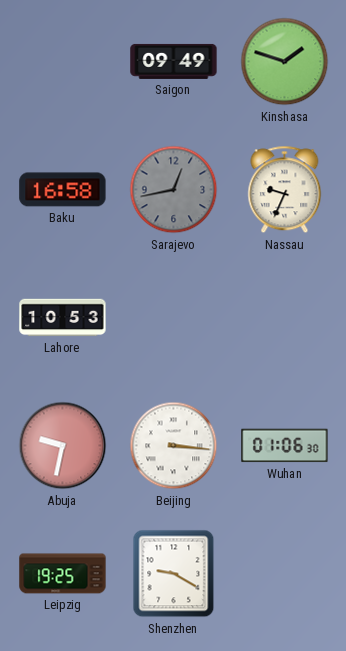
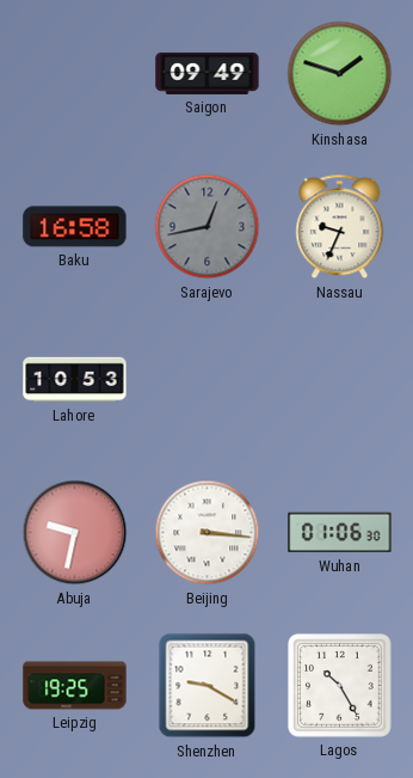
Lagos: none -> 10:25
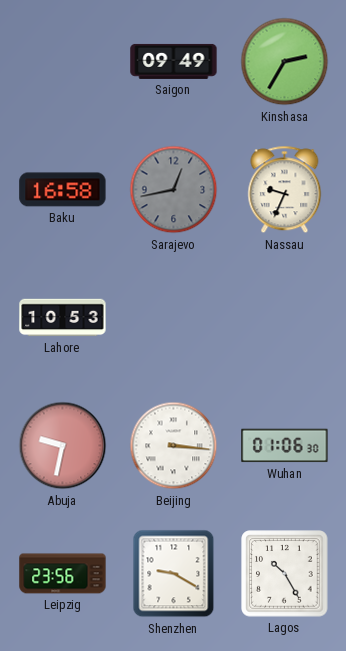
Kinshasa: 1:48 -> 2:35
Leipzig: 19:25 -> 23:56
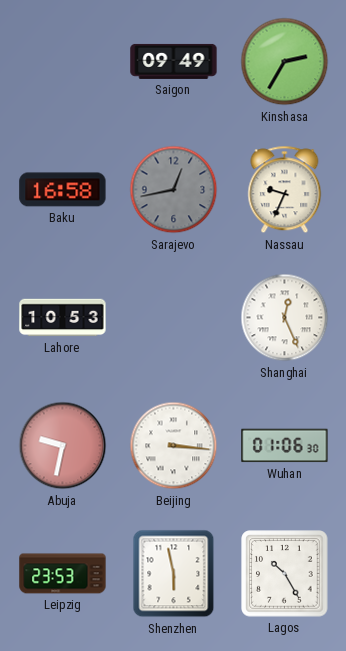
Shanghai: none -> 12:26
Leipzig: 23:56 -> 23:53
Shenzhen: 9:20 -> 5:58
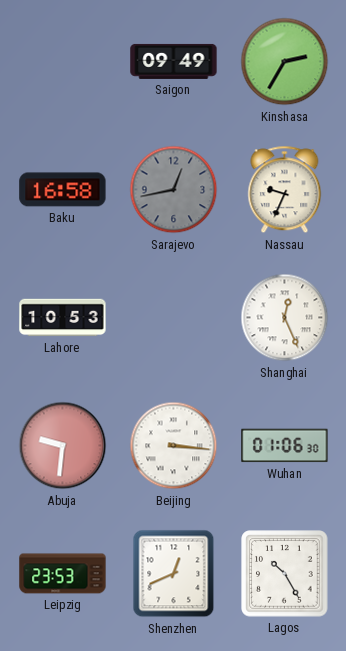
Abuja: 9:32 -> 9:31
Shenzhen: 5:58 -> 12:41
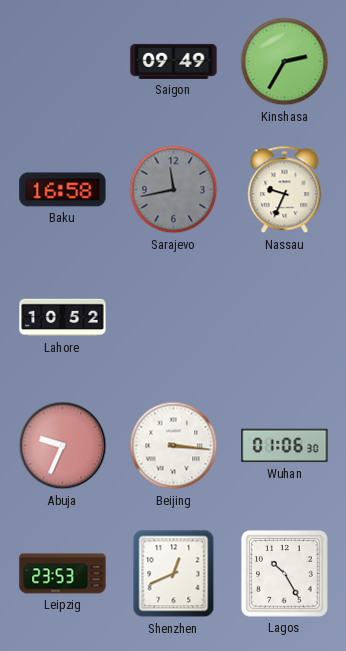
Sarajevo: 12:43 -> 11:43
Lahore: 10:53 -> 10:52
Shanghai: 12:26 -> none
Abuja: 9:31 -> 9:34
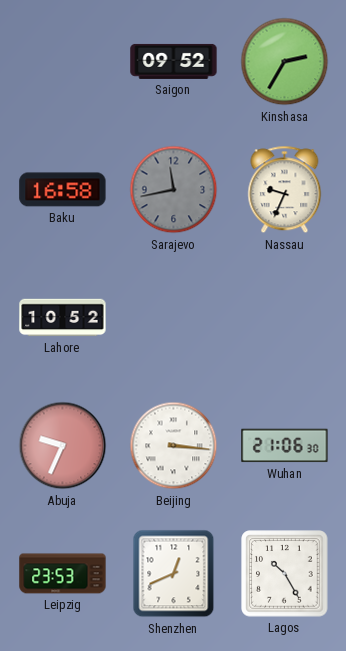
Saigon: 09:49 -> 09:52
Wuhan: 01:06 -> 21:06
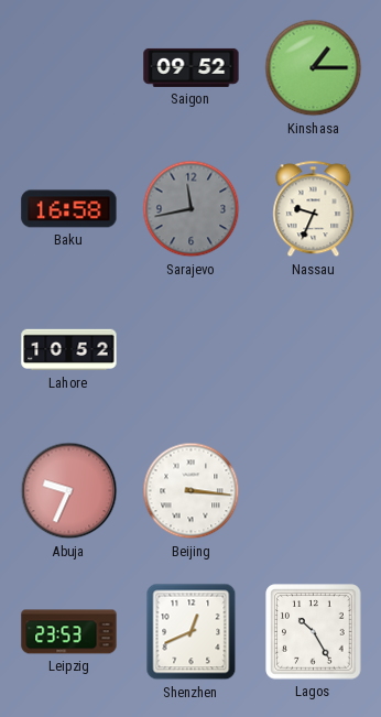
Kinshasa: 2:35 -> 1:15
Wuhan: 21:06 -> none
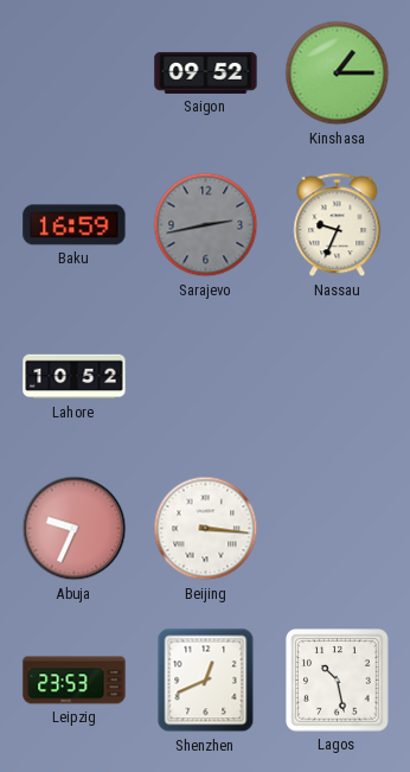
Baku: 16:58 -> 16:59
Sarajevo: 11:43 -> 2:43
Lagos: 10:25 -> 10:28
